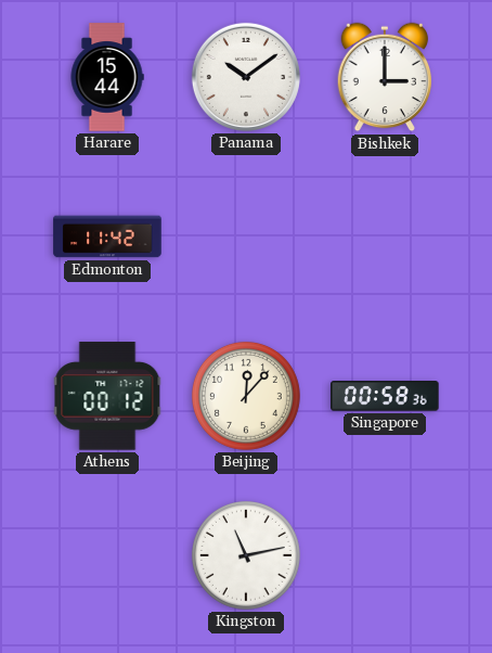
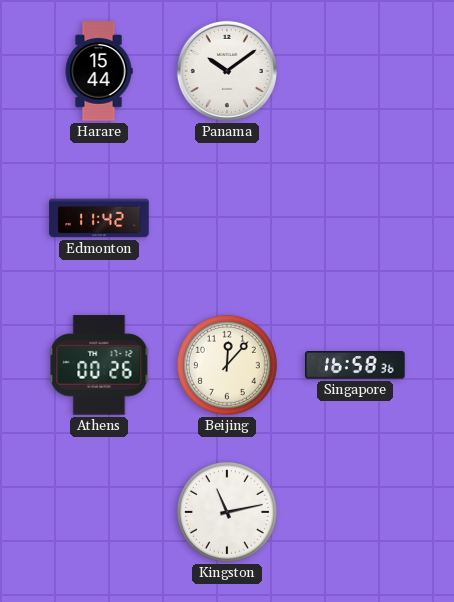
Bishkek: 3:00 -> none
Athens: 00:12 -> 00:26
Singapore: 00:58 -> 16:58
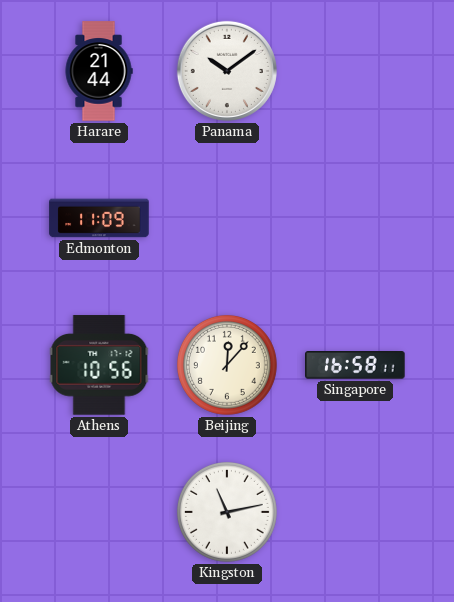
Harare: 15:44 -> 21:44
Edmonton: 11:42 -> 11:09
Athens: 00:26 -> 10:56
Singapore: 16:58:36 -> 16:58:11
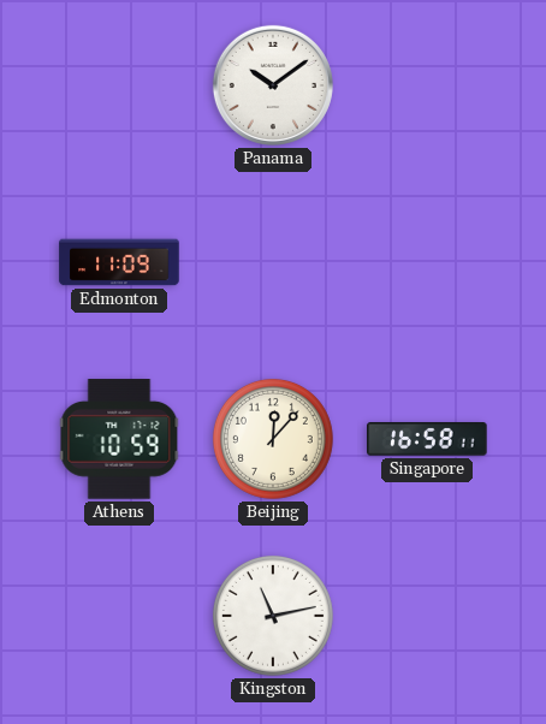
Harare: 21:44 -> none
Athens: 10:56 -> 10:59
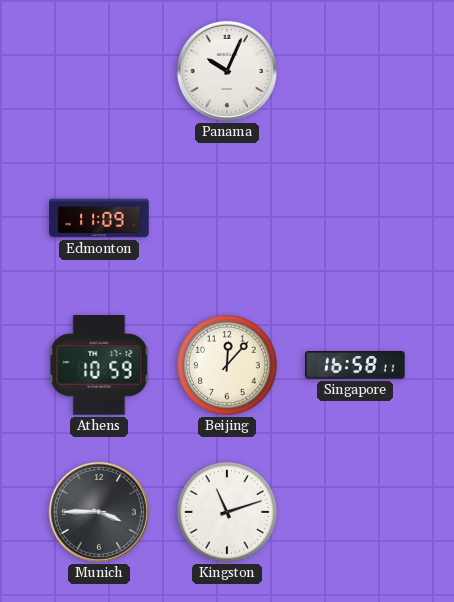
Panama: 10:09 -> 10:04
Munich: none -> 3:45
Kingston: 11:13 -> 11:12
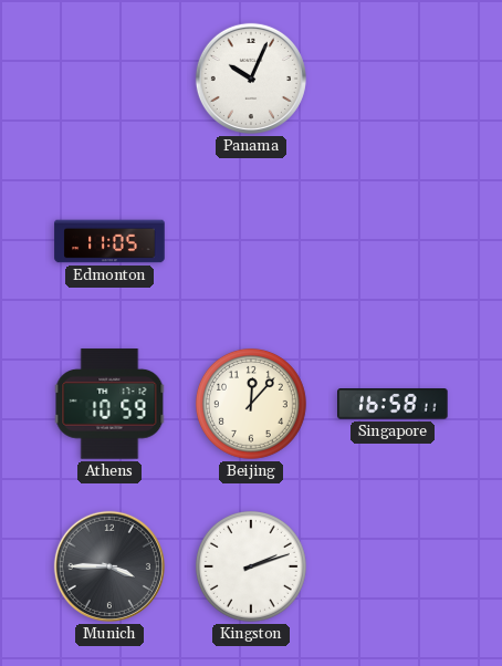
Edmonton: 11:09 -> 11:05
Kingston: 11:12 -> 2:12
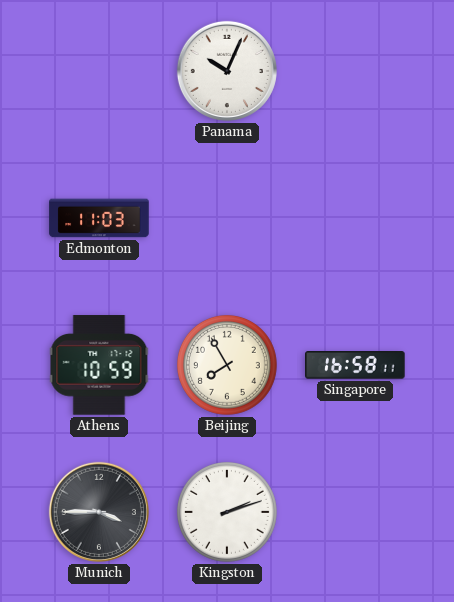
Edmonton: 11:05 -> 11:03
Beijing: 12:07 -> 7:55
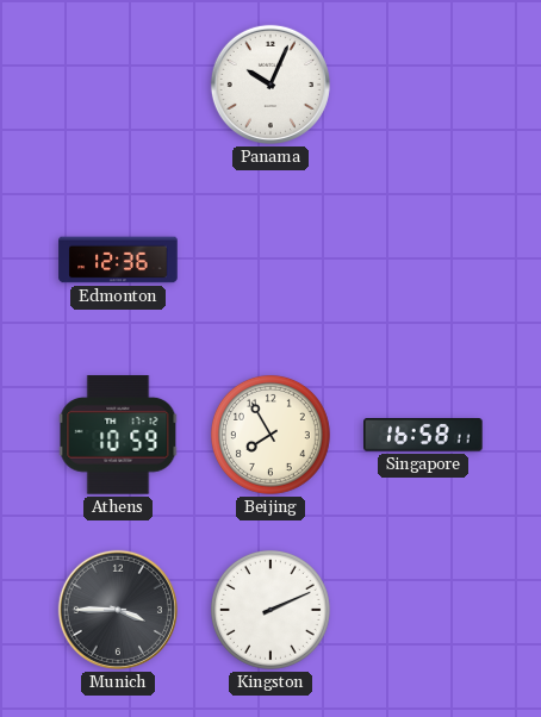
Edmonton: 11:03 -> 12:36
Kingston: 2:12 -> 2:11
